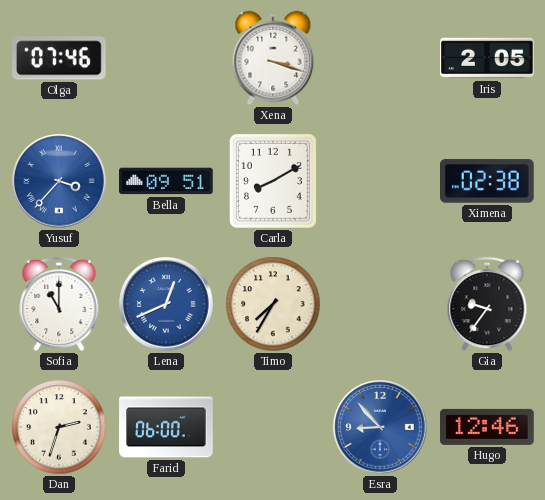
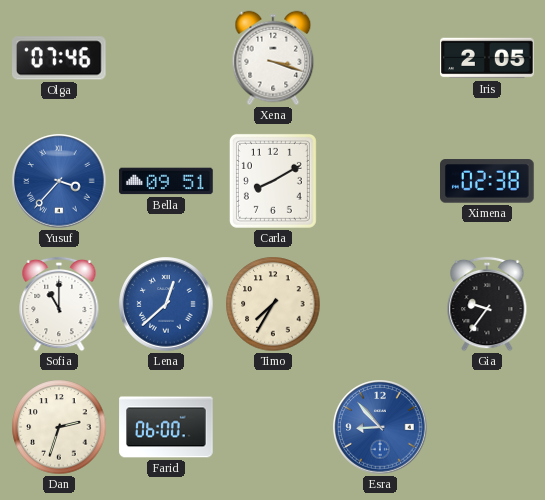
Lena: 12:41 -> 12:38
Hugo: 12:46 -> none
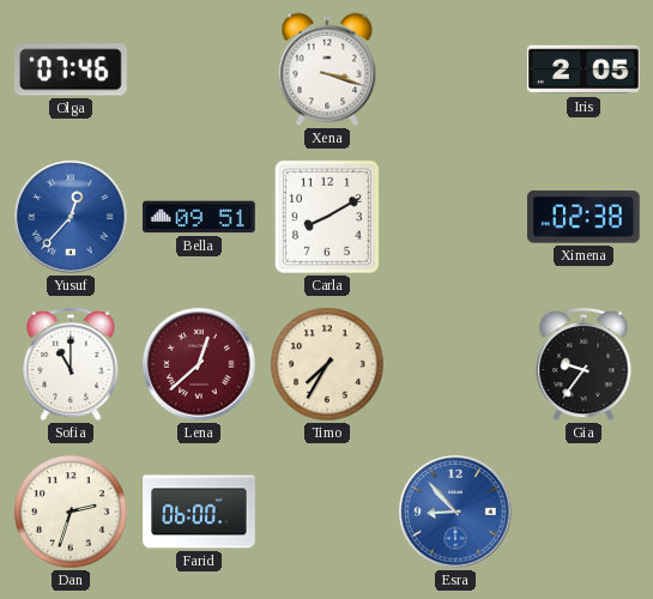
Yusuf: 3:37 -> 12:37
Lena dial: blue -> burgundy
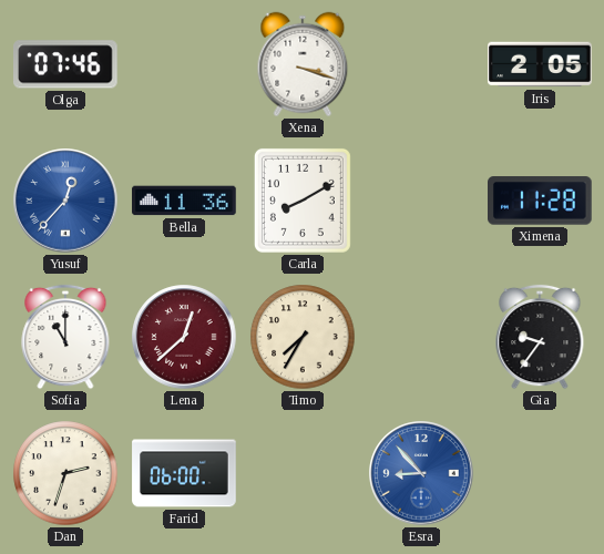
Bella: 09:51 -> 11:36
Ximena: 02:38 -> 11:28
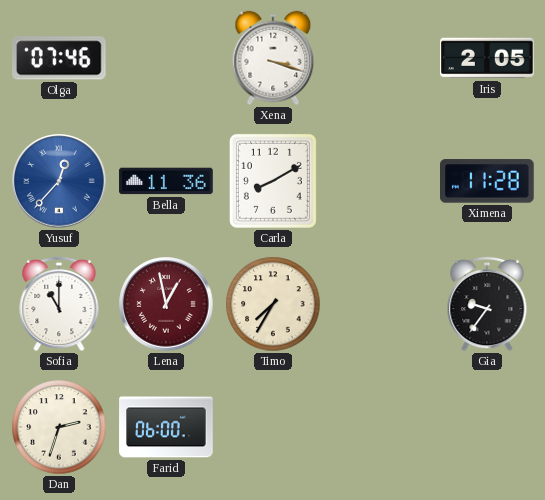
Lena: 12:38 -> 12:58
Esra: 8:53 -> none
